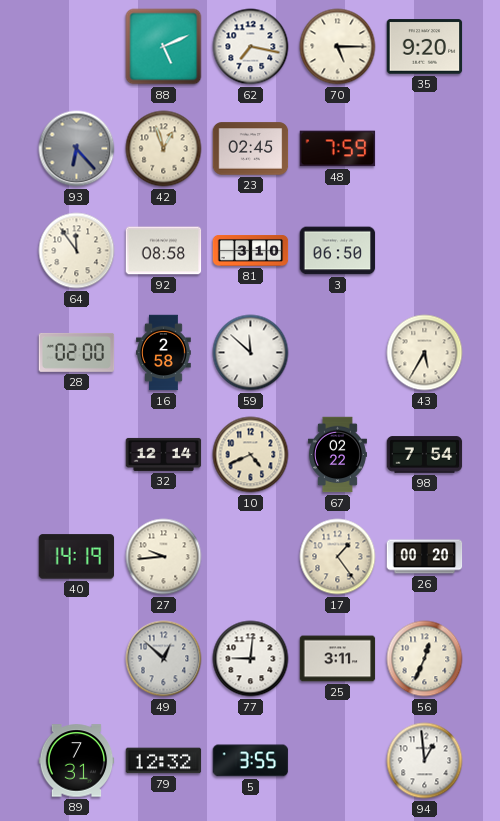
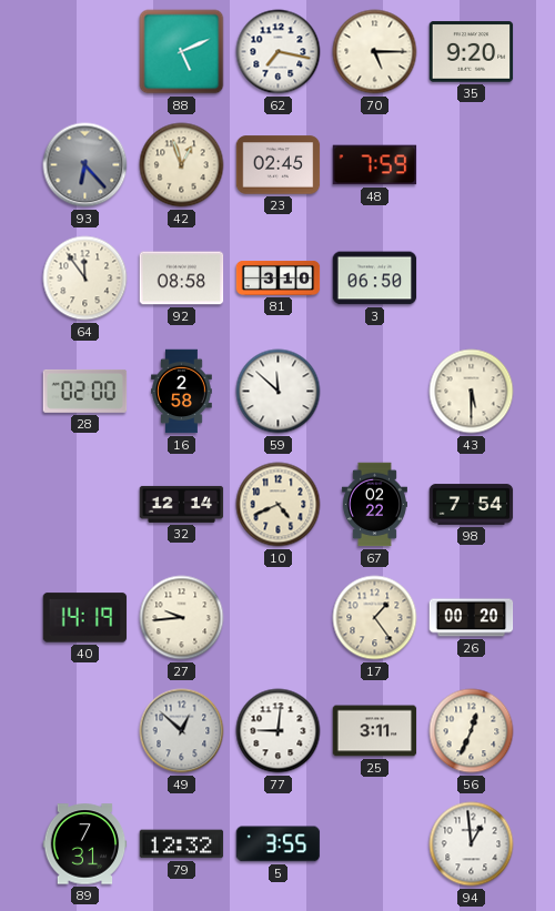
43: 5:35 -> 5:30
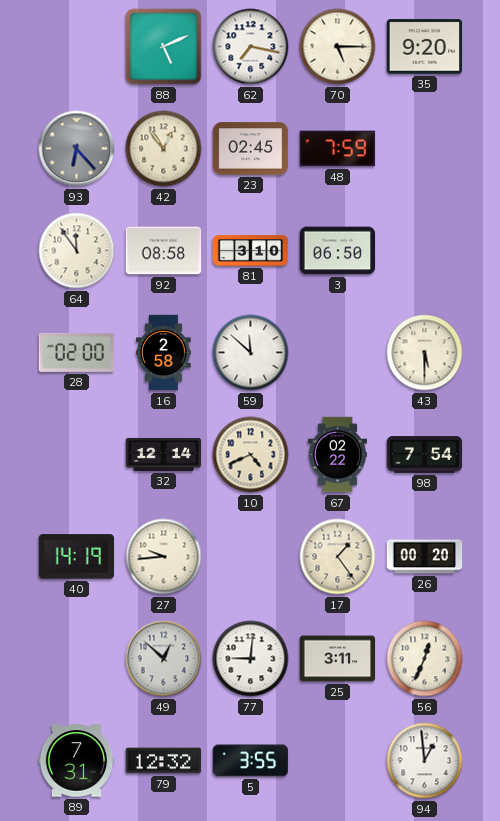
42: 12:57 -> 12:54
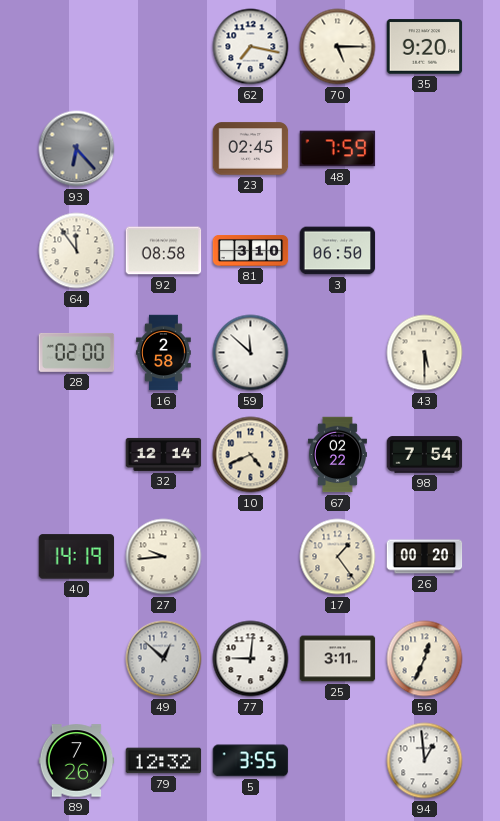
88: 5:11 -> none
42: 12:54 -> none
89: 7:31 -> 7:26
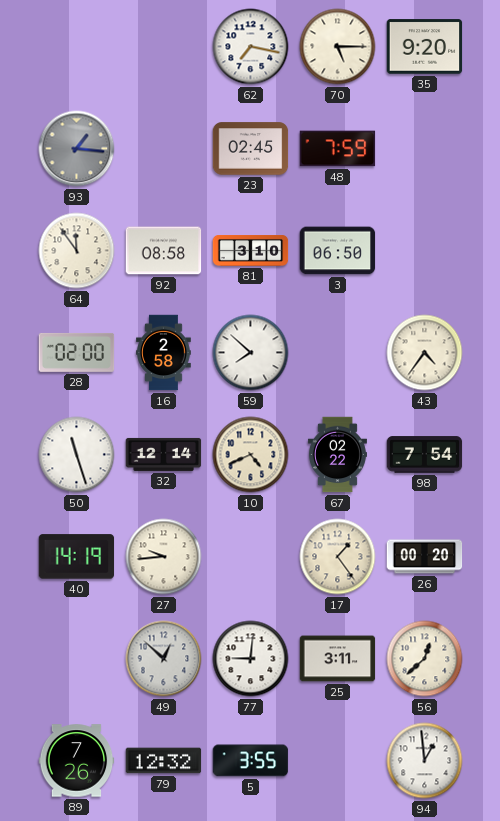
93: 6:23 -> 1:16
59: 11:52 -> 7:52
43: 5:30 -> 4:36
50: none -> 11:27
56: 12:34 -> 12:38
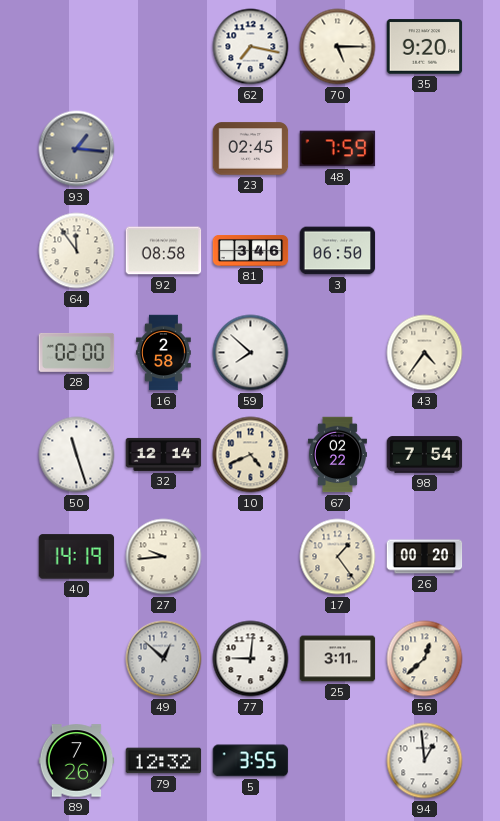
81: 3:10 -> 3:46
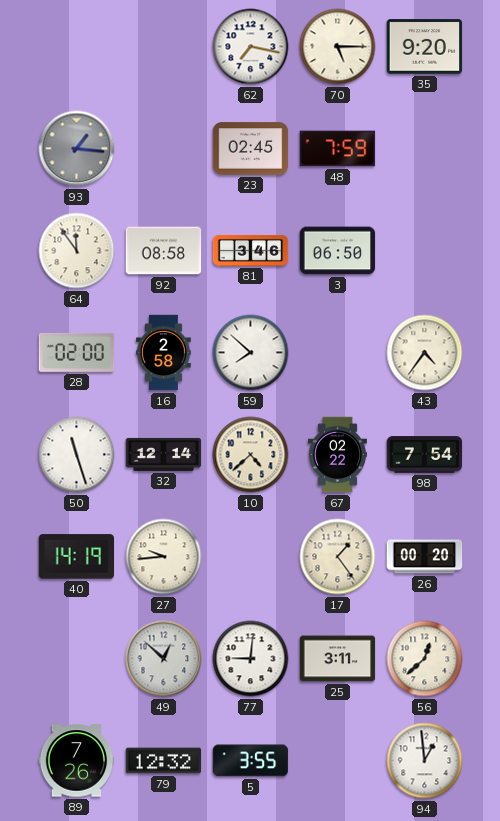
10: 4:41 -> 4:38
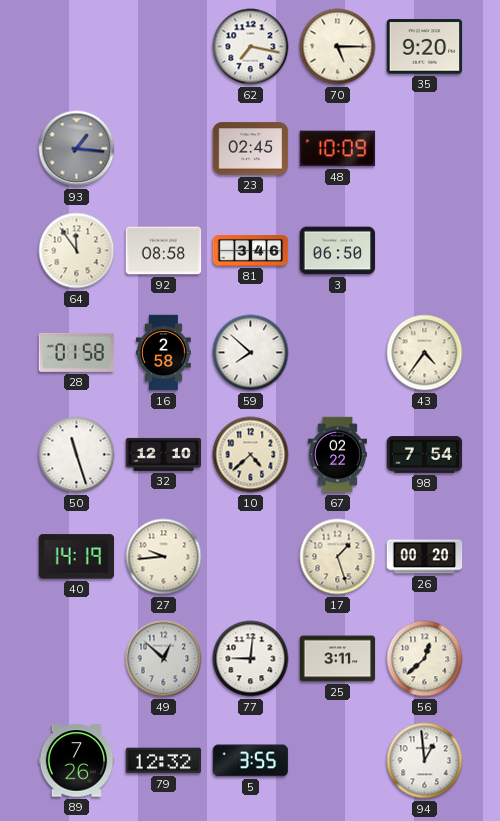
48: 7:59 -> 10:09
28: 02:00 -> 01:58
32: 12:14 -> 12:10
17: 1:24 -> 1:27
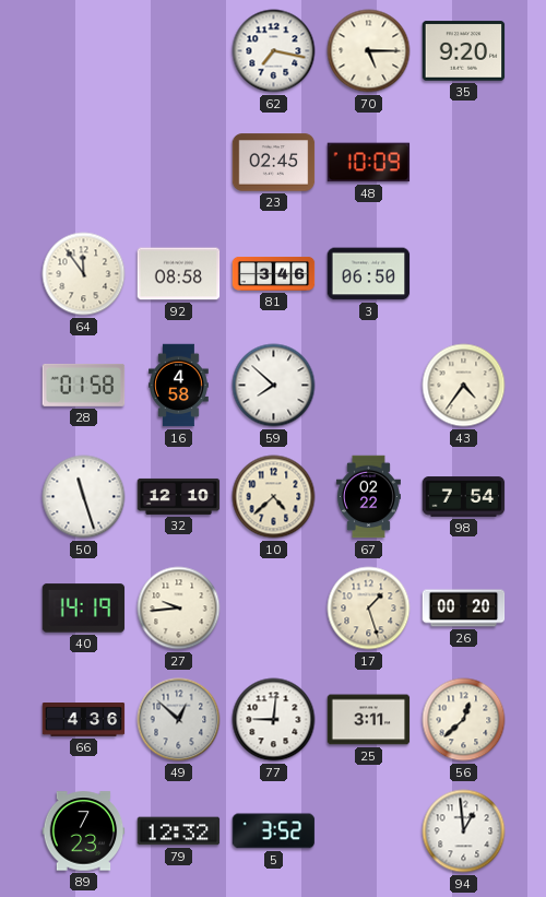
93: 1:16 -> none
16: 2:58 -> 4:58
66: none -> 4:36
89: 7:26 -> 7:23
5: 3:55 -> 3:52
